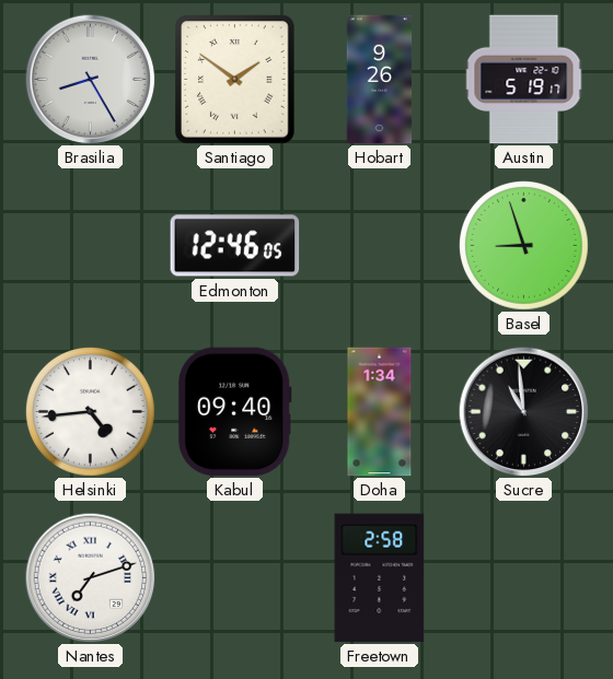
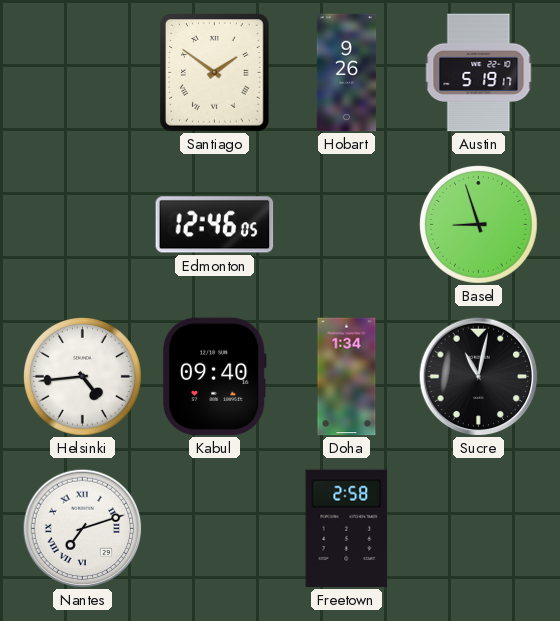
Brasilia: 8:25 -> none
Sucre: 10:59 -> 11:02
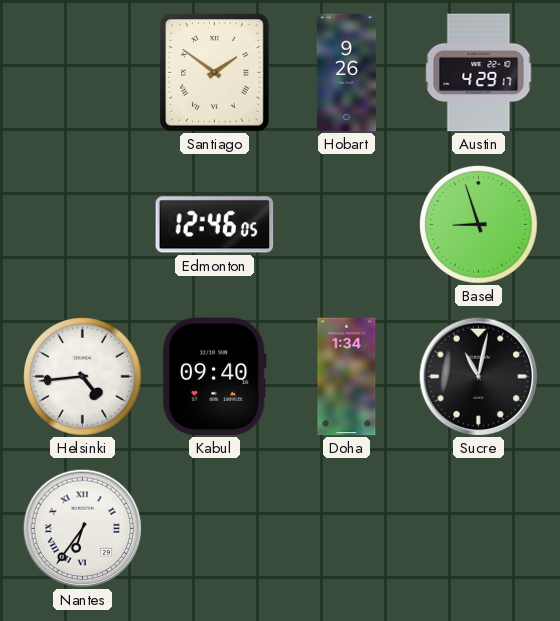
Austin: 5:19 -> 4:29
Nantes: 7:12 -> 6:36
Freetown: 2:58 -> none
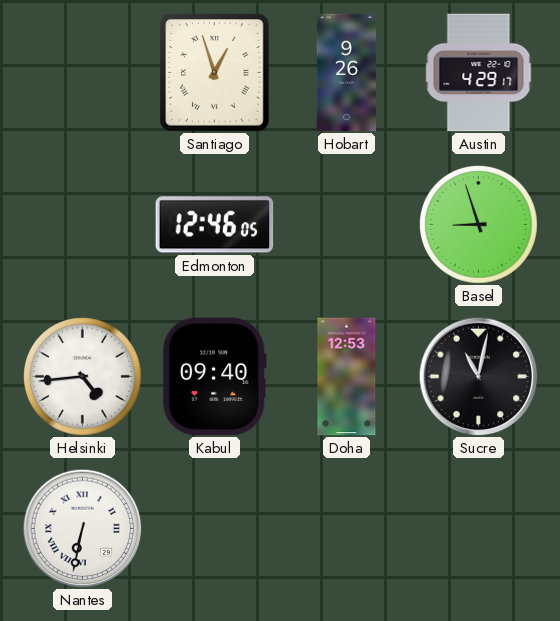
Santiago: 1:51 -> 12:57
Doha: 1:34 -> 12:53
Nantes: 6:36 -> 6:32
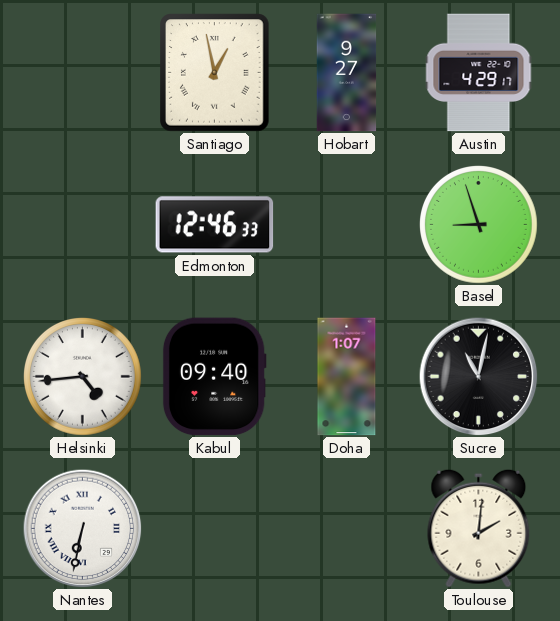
Santiago: 12:57 -> 12:58
Hobart: 9:26 -> 9:27
Edmonton: 12:46:05 -> 12:46:33
Doha: 12:53 -> 1:07
Toulouse: none -> 2:01
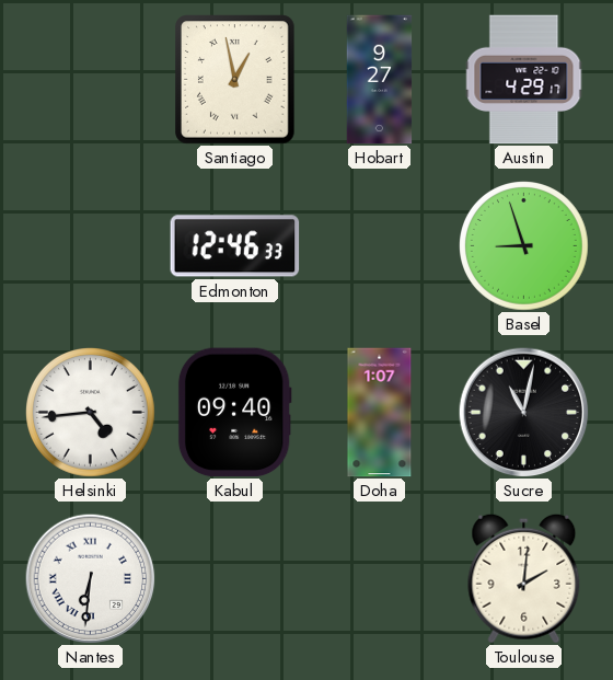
Nantes: 6:32 -> 6:31
